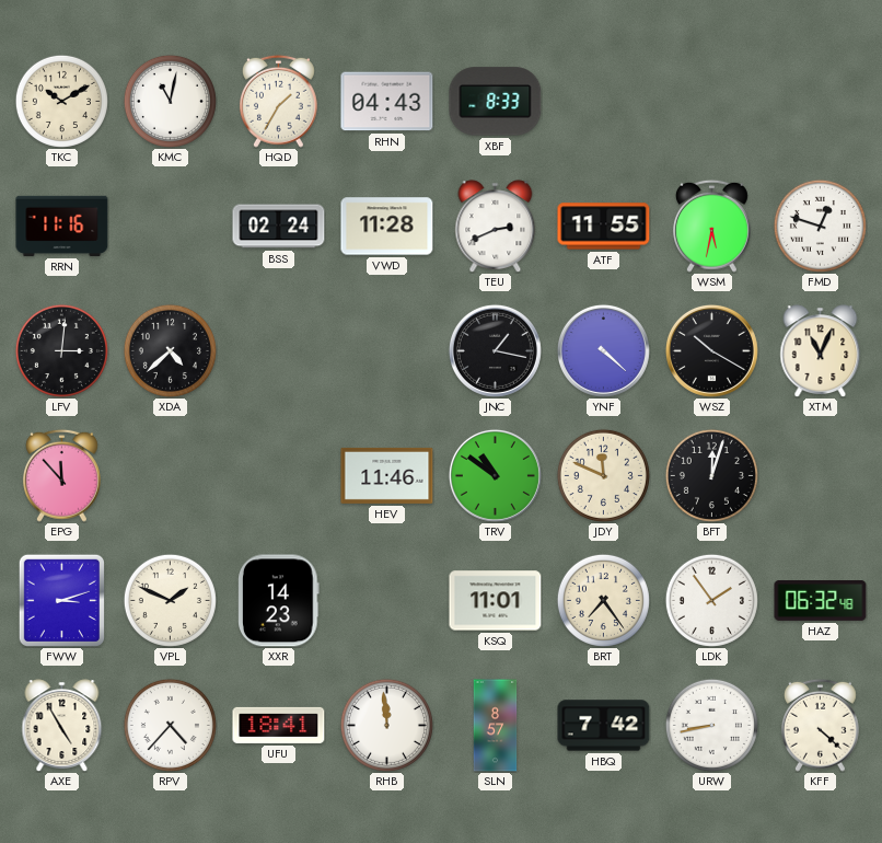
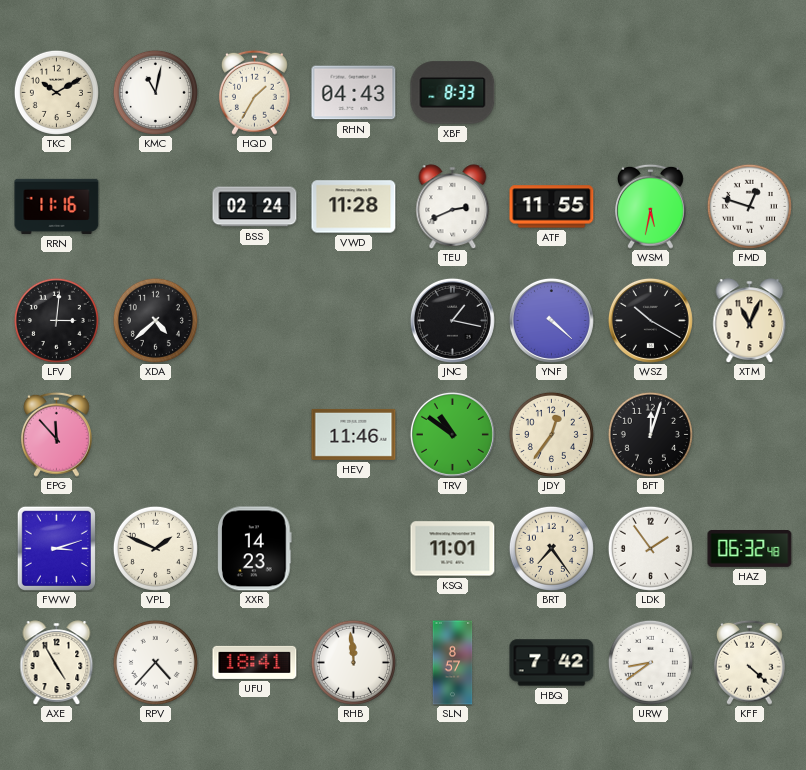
JDY: 11:49 -> 12:36
URW: 8:43 -> 8:39
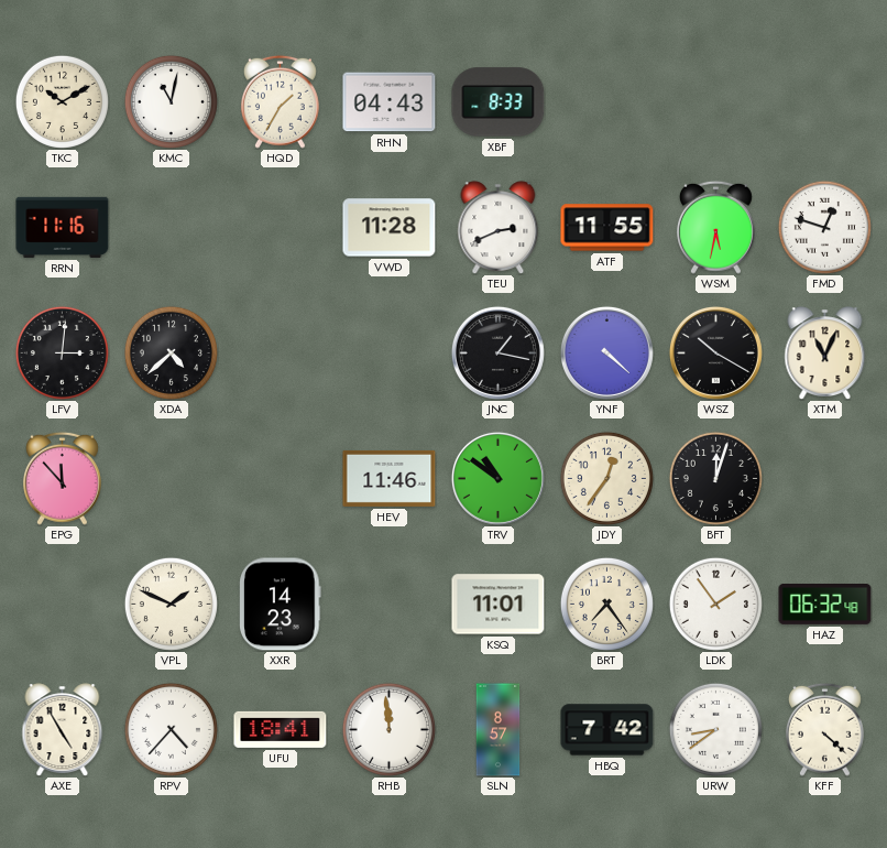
BSS: 02:24 -> none
FWW: 3:12 -> none
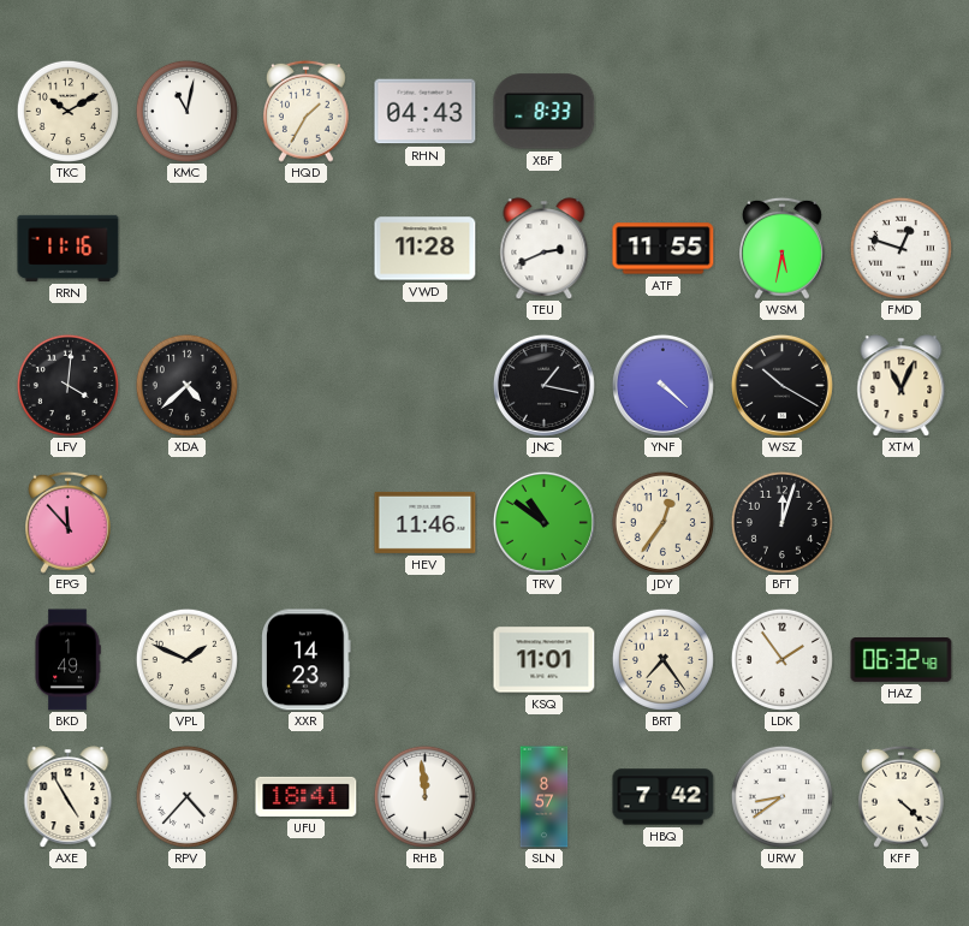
LFV: 3:01 -> 4:01
BKD: none -> 1:49
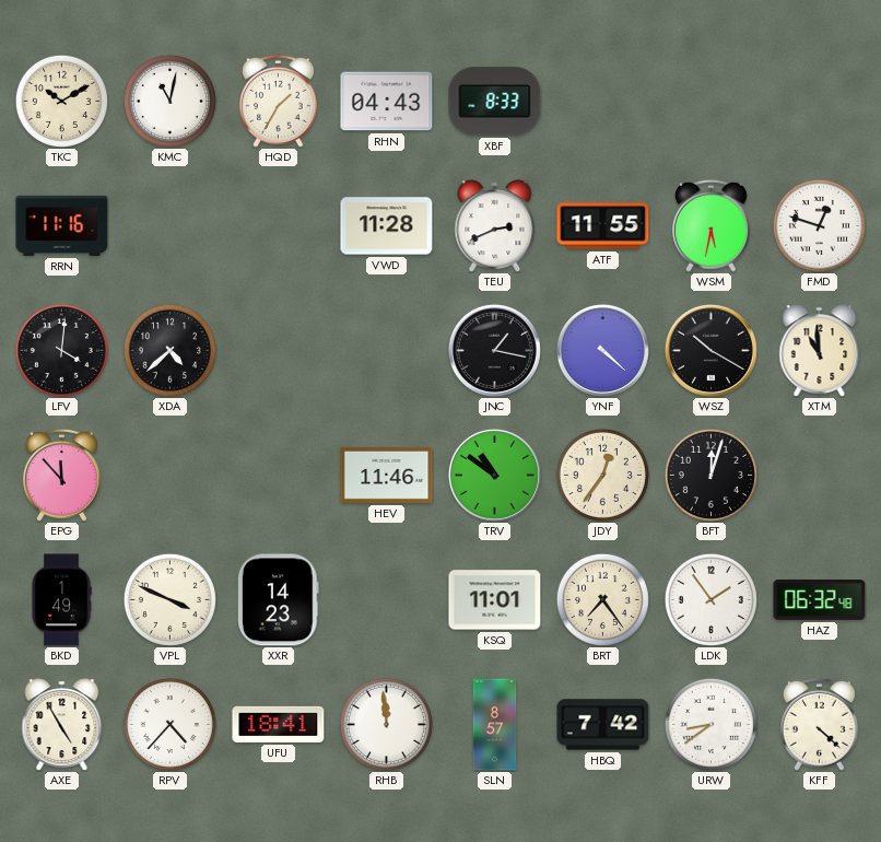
XTM: 11:04 -> 10:59
VPL: 1:49 -> 3:49
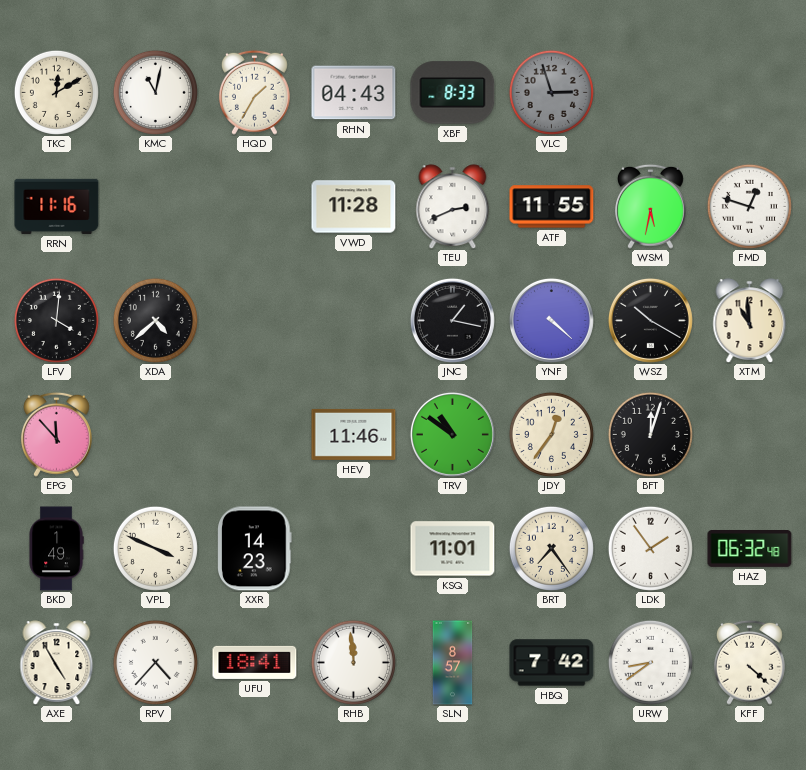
TKC: 10:10 -> 12:10
VLC: none -> 2:57
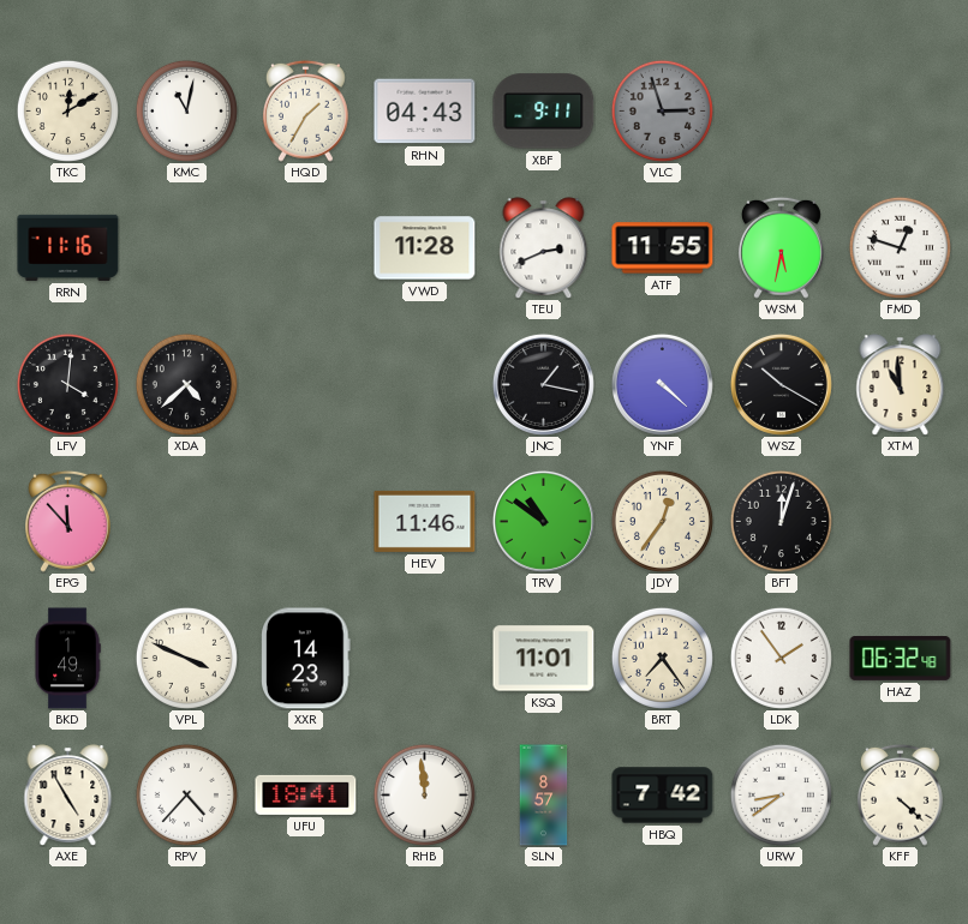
XBF: 8:33 -> 9:11
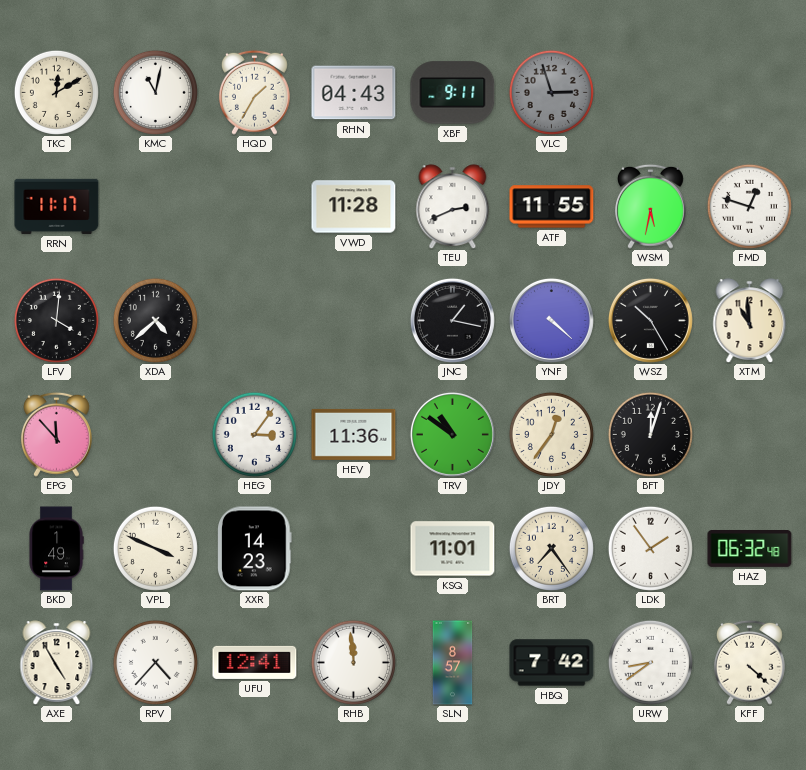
RRN: 11:16 -> 11:17
WSZ: 10:20 -> 10:25
HEG: none -> 3:06
HEV: 11:46 -> 11:36
UFU: 18:41 -> 12:41
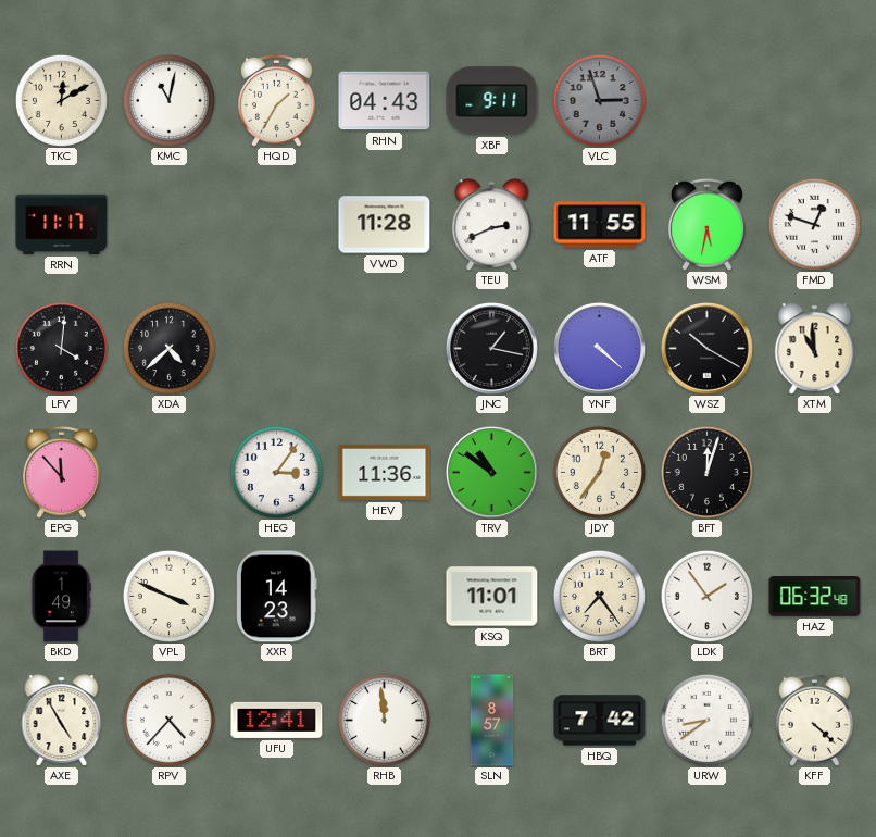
WSZ: 10:25 -> 10:20
